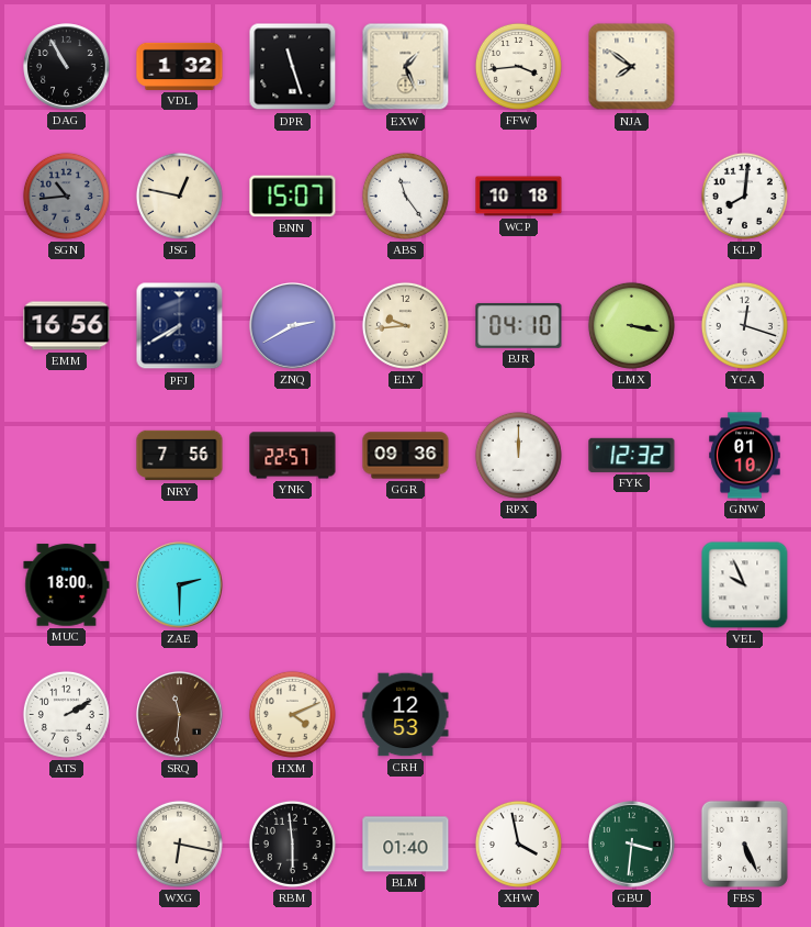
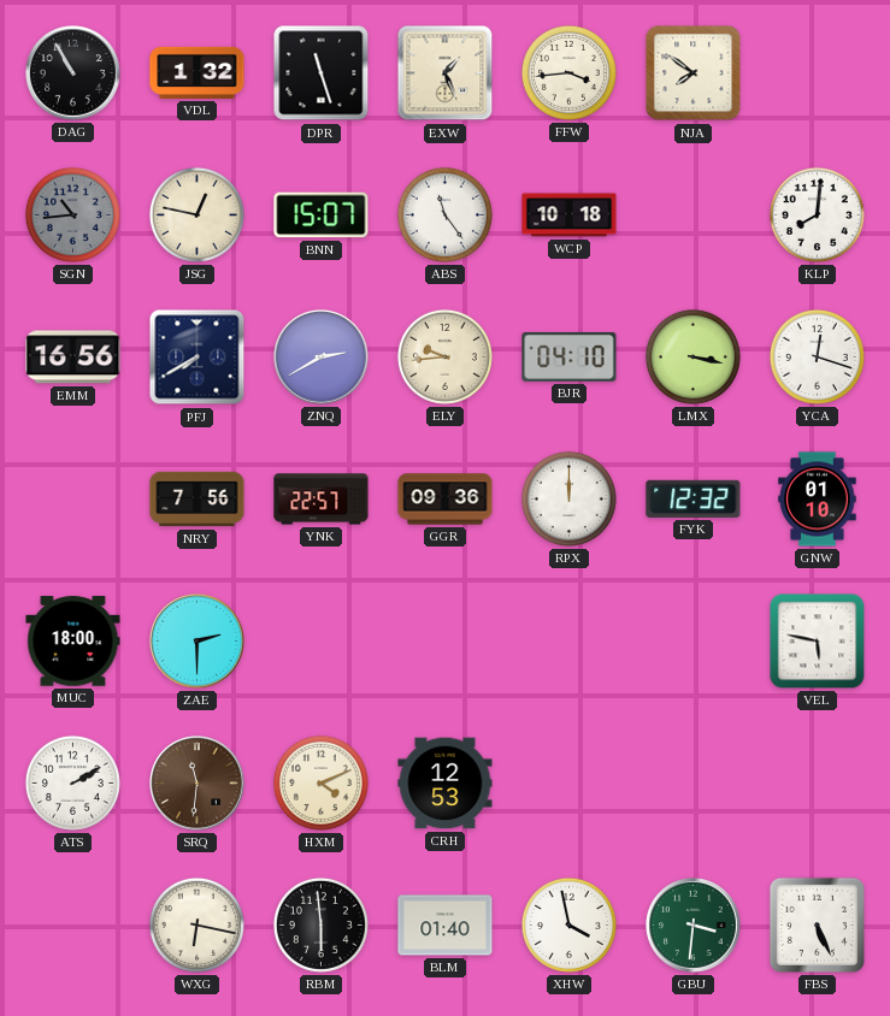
VEL: 9:56 -> 5:47
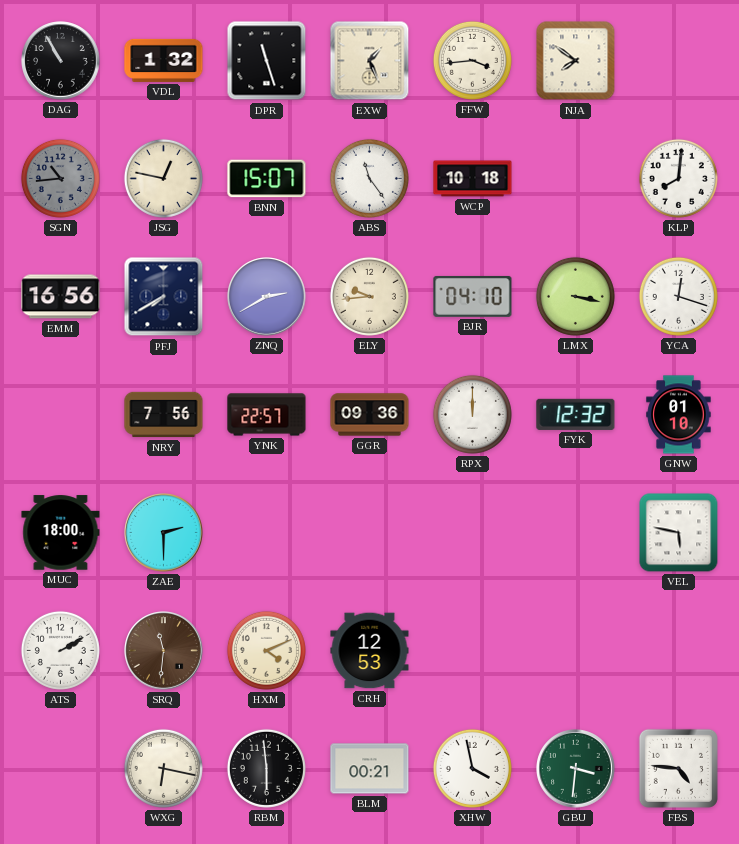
BLM: 01:40 -> 00:21
FBS: 5:26 -> 4:46
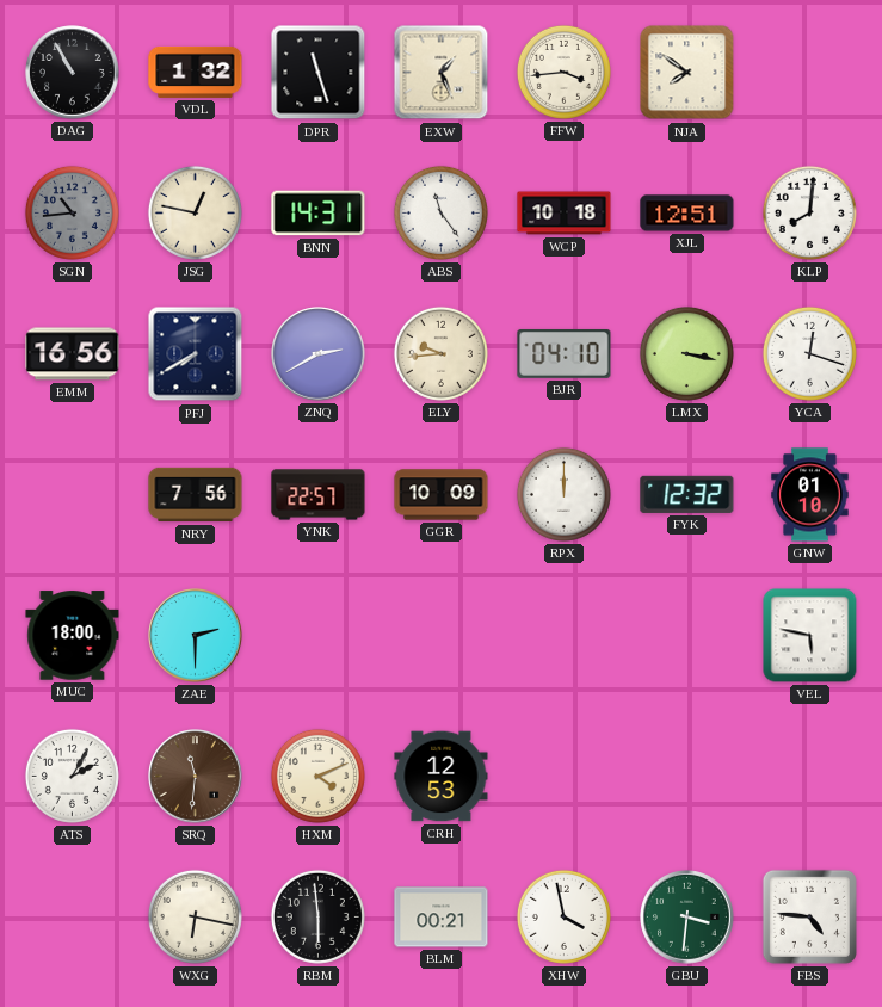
BNN: 15:07 -> 14:31
XJL: none -> 12:51
GGR: 09:36 -> 10:09
ATS: 2:10 -> 2:05
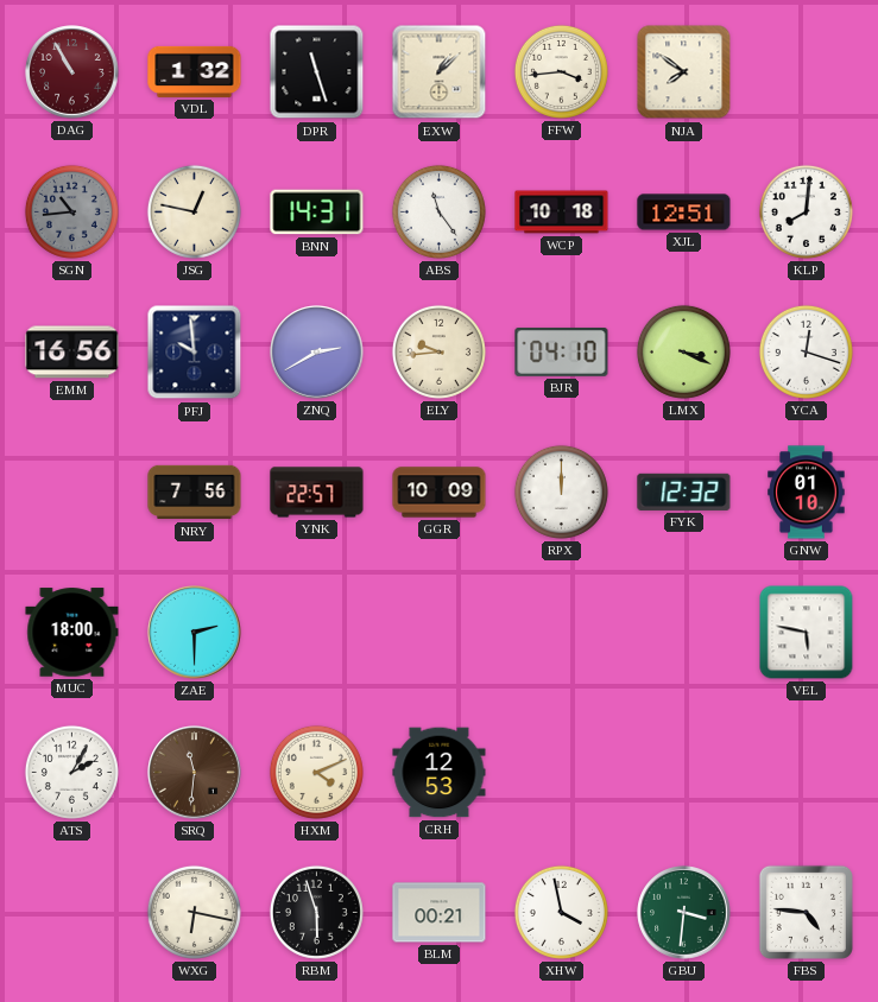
DAG dial: black -> burgundy
EXW: 1:26 -> 1:08
PFJ: 7:40 -> 9:59
LMX: 3:17 -> 3:19
RBM: 5:59 -> 5:57
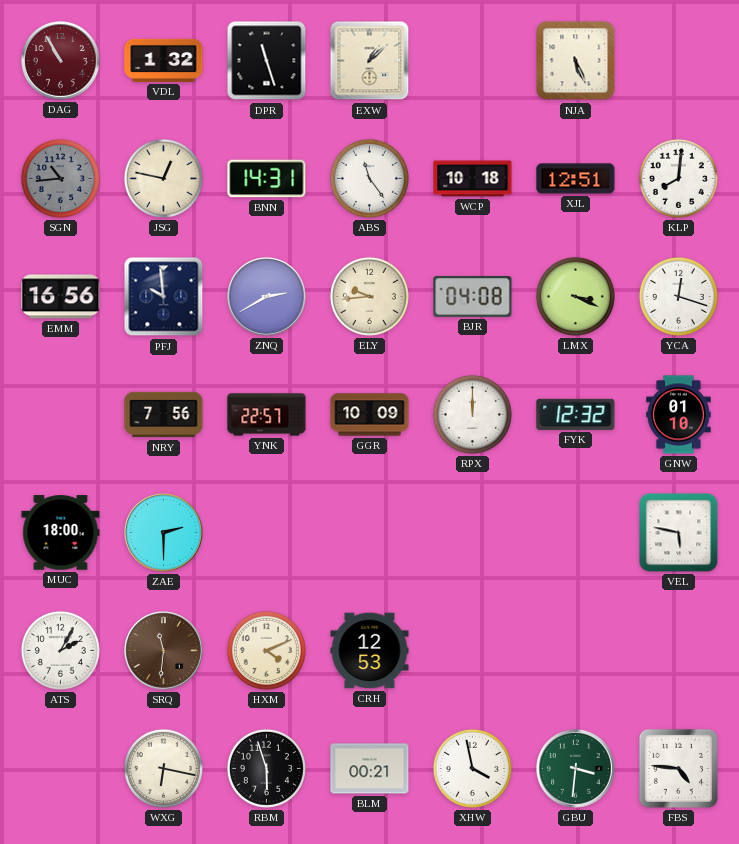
FFW: 3:44 -> none
NJA: 7:51 -> 5:26
BJR: 04:10 -> 04:08
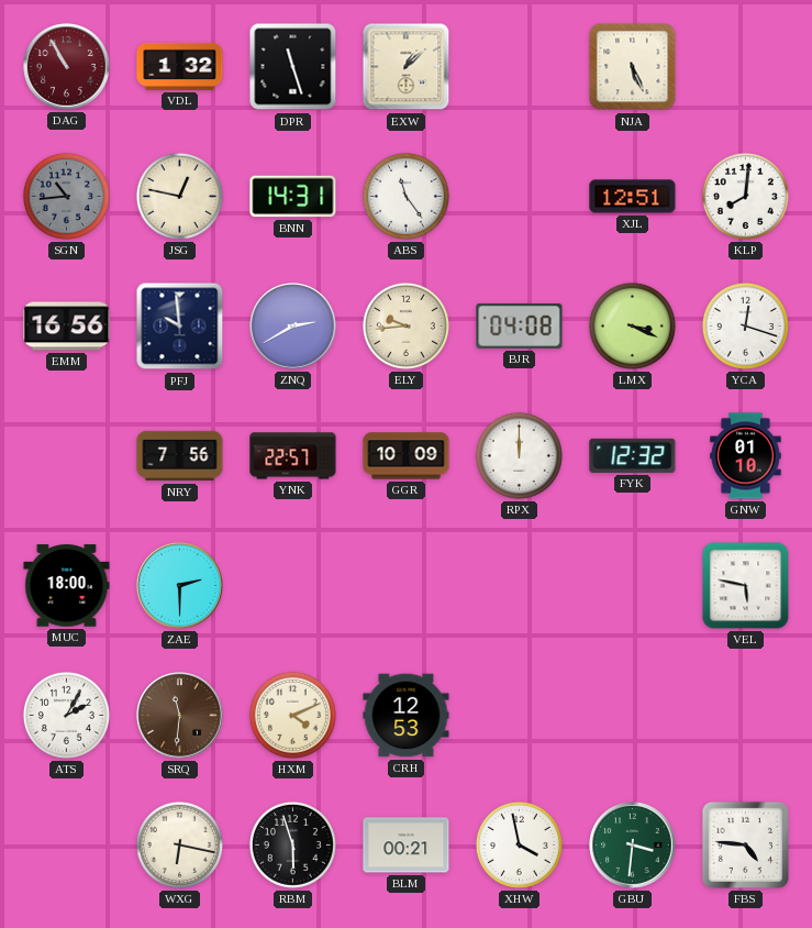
WCP: 10:18 -> none
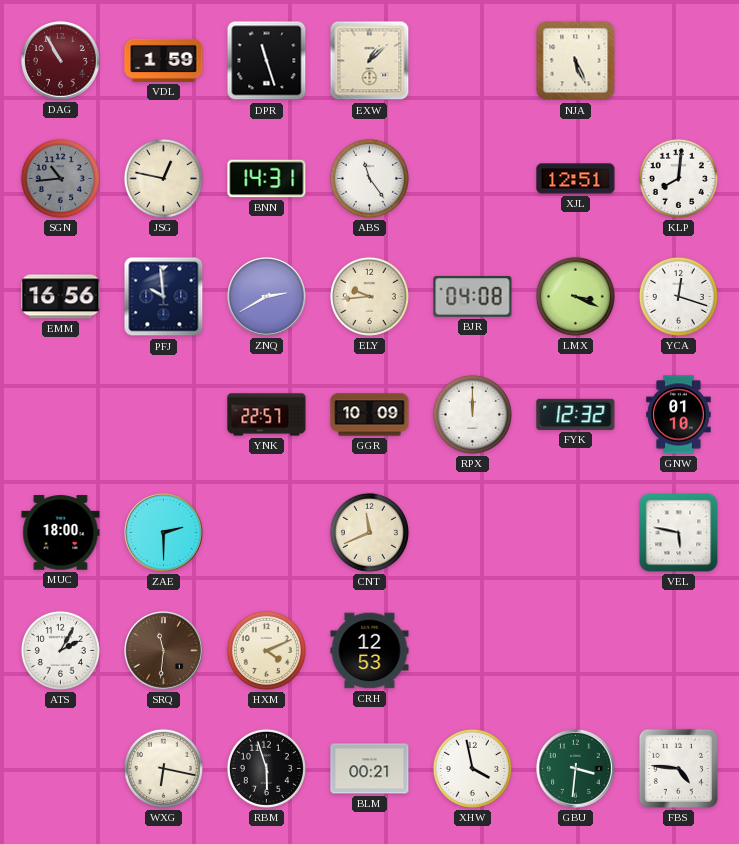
VDL: 1:32 -> 1:59
NRY: 7:56 -> none
CNT: none -> 11:41
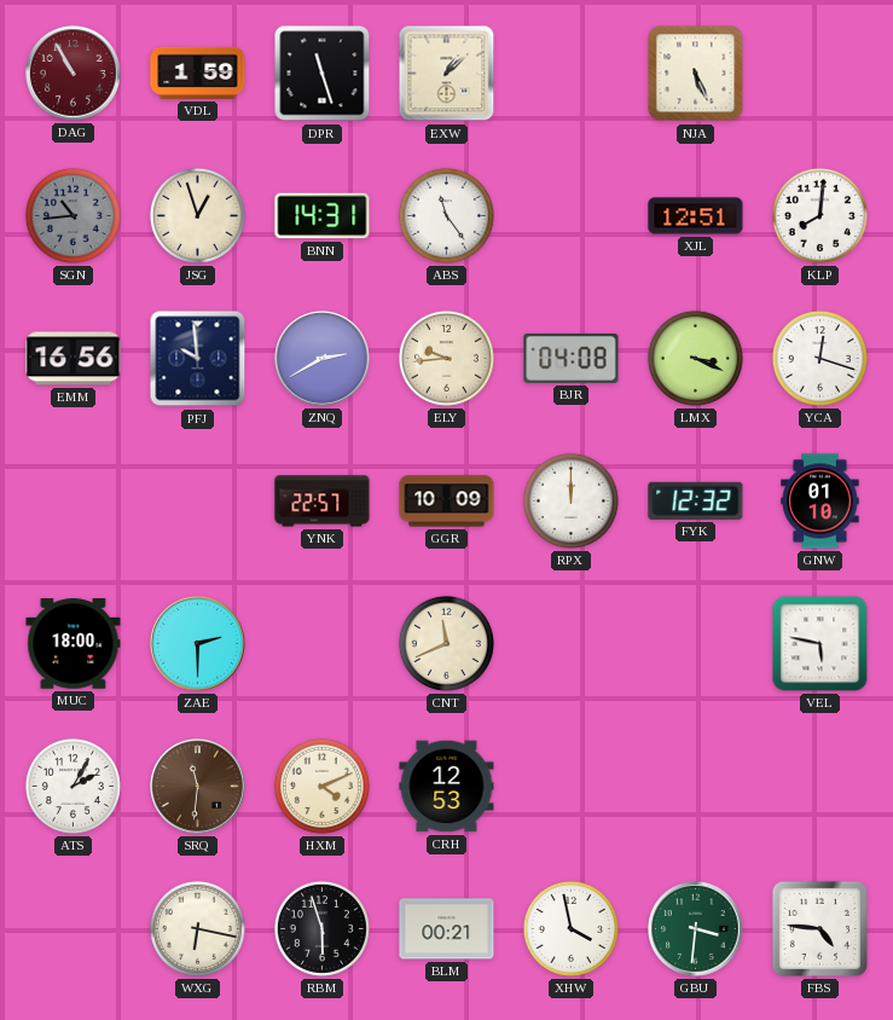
JSG: 12:47 -> 12:57
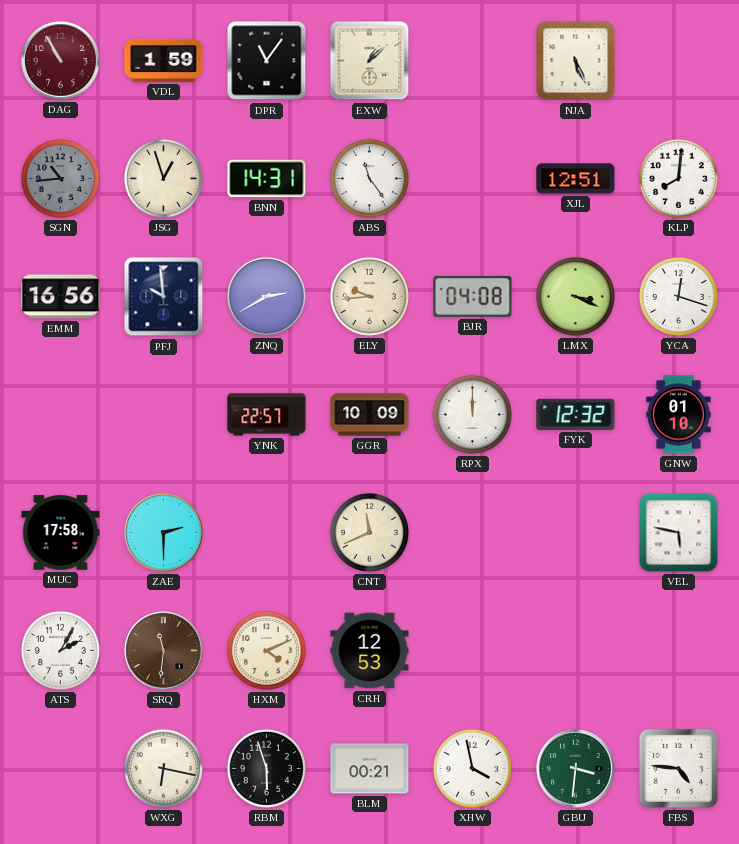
DPR: 11:27 -> 11:06
MUC: 18:00 -> 17:58
